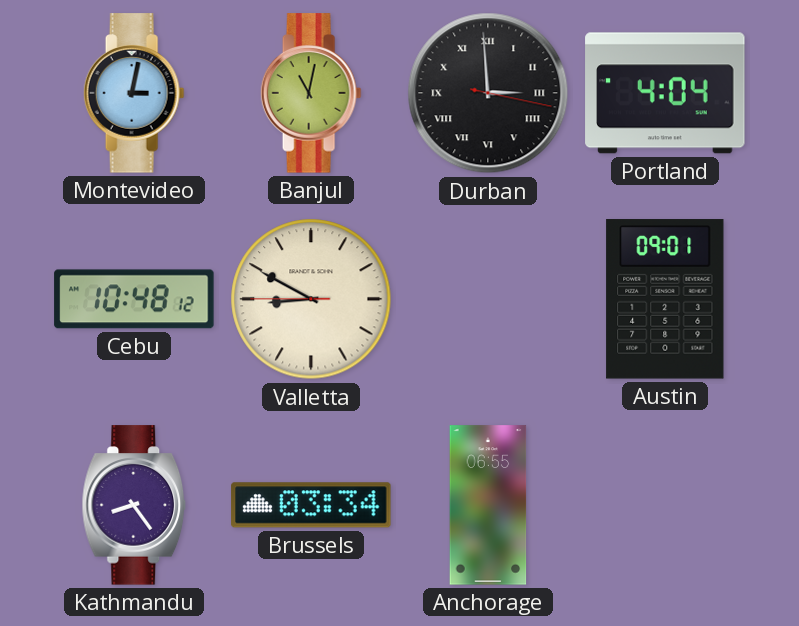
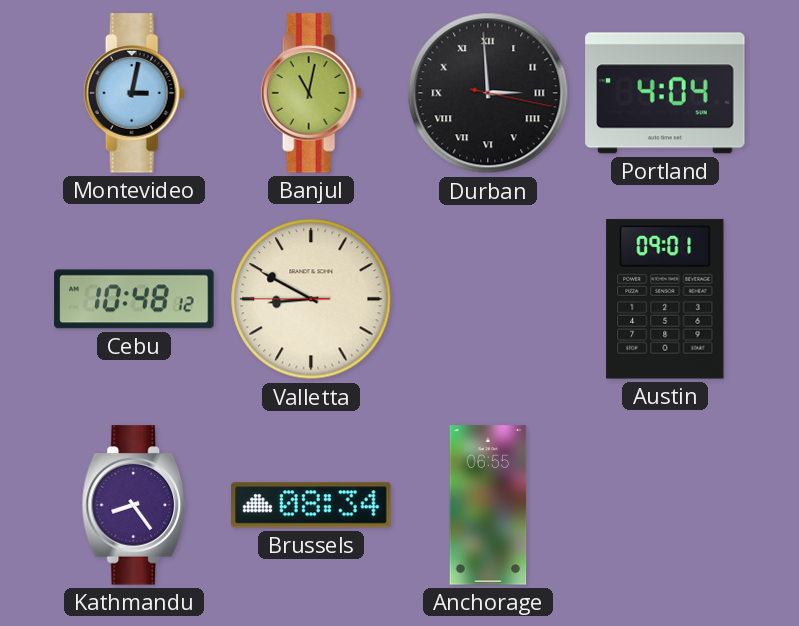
Brussels: 03:34 -> 08:34
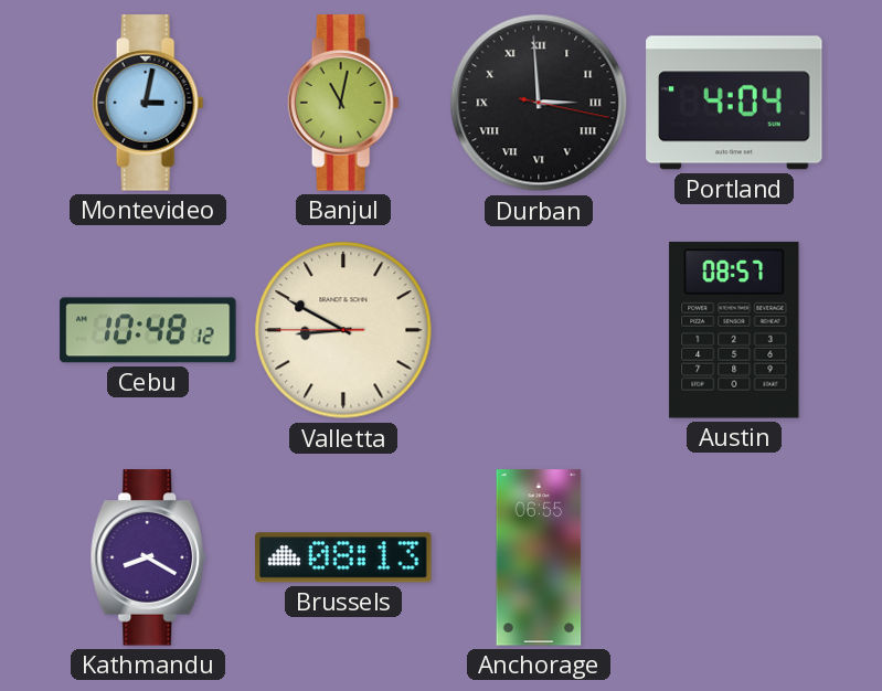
Austin: 09:01 -> 08:57
Kathmandu: 8:24 -> 8:20
Brussels: 08:34 -> 08:13
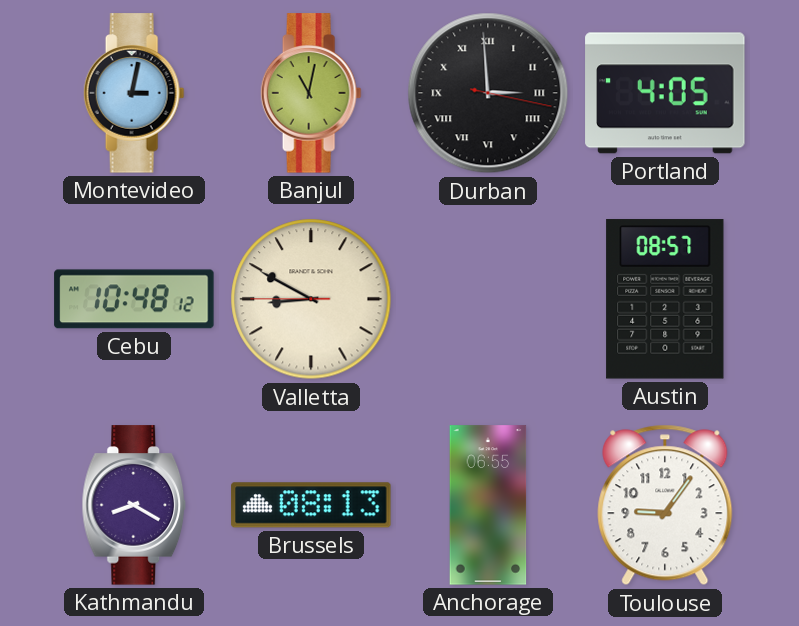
Portland: 4:04 -> 4:05
Toulouse: none -> 9:06
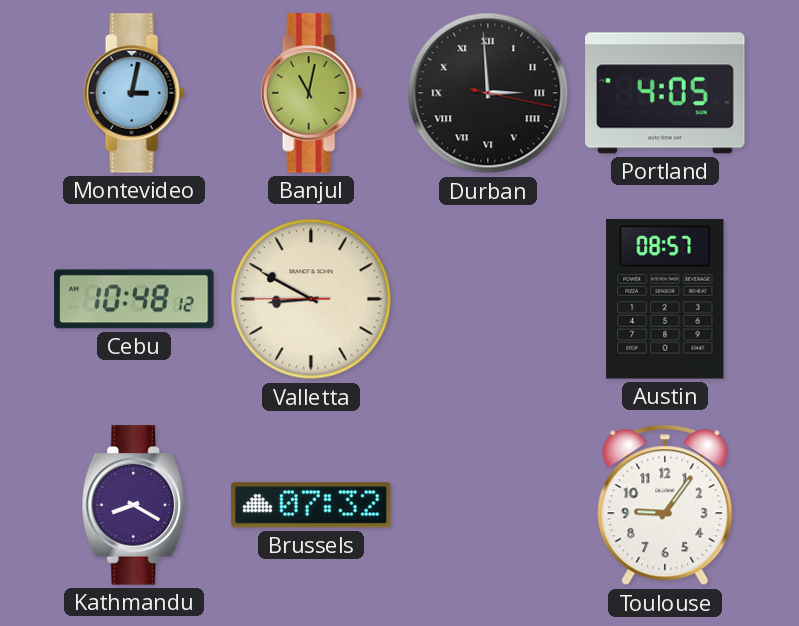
Brussels: 08:13 -> 07:32
Anchorage: 06:55 -> none
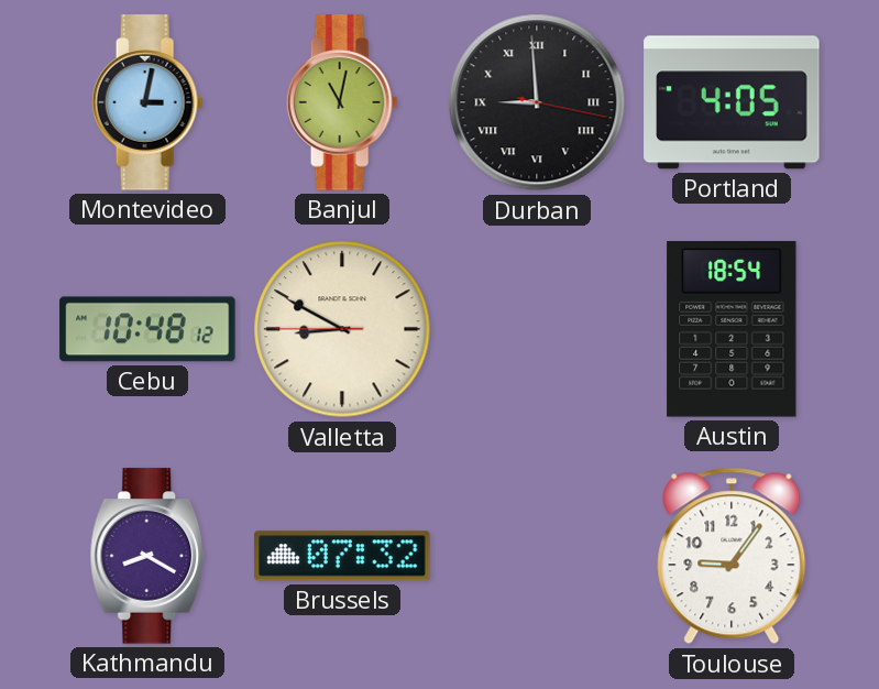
Durban: 2:59 -> 8:59
Austin: 08:57 -> 18:54
